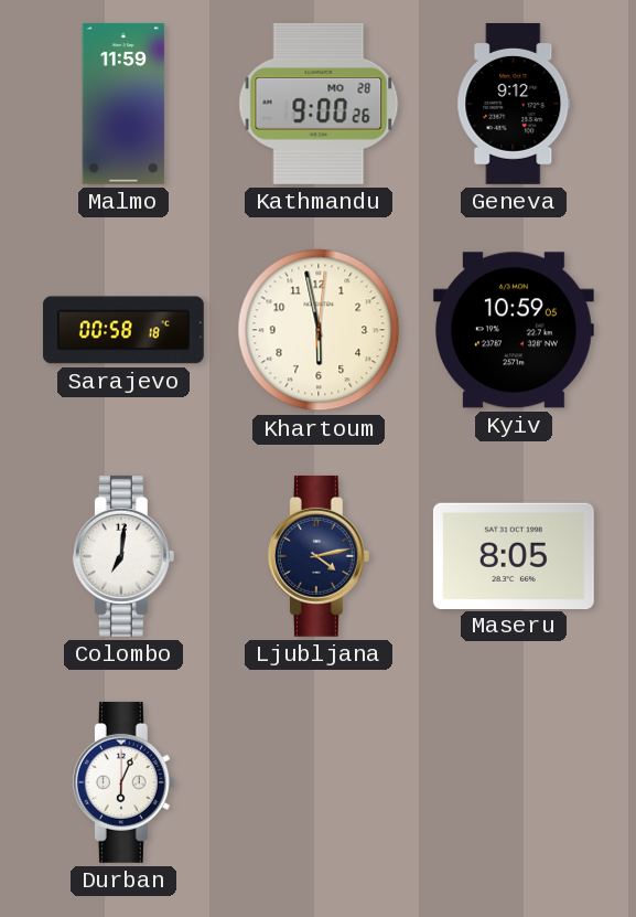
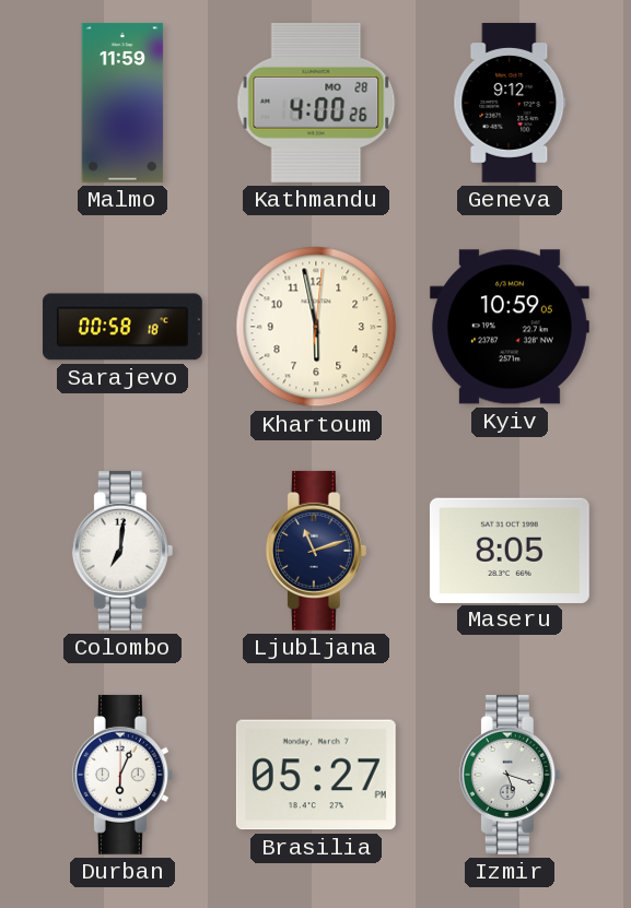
Kathmandu: 9:00 -> 4:00
Ljubljana: 4:13 -> 11:12
Brasilia: none -> 05:27
Izmir: none -> 5:18
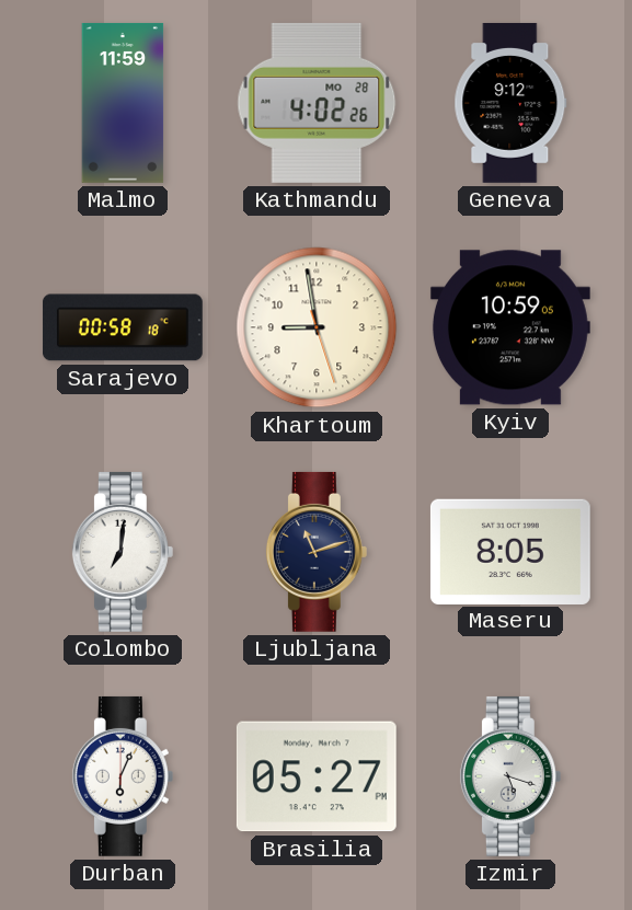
Kathmandu: 4:00 -> 4:02
Khartoum: 5:58 -> 8:58
